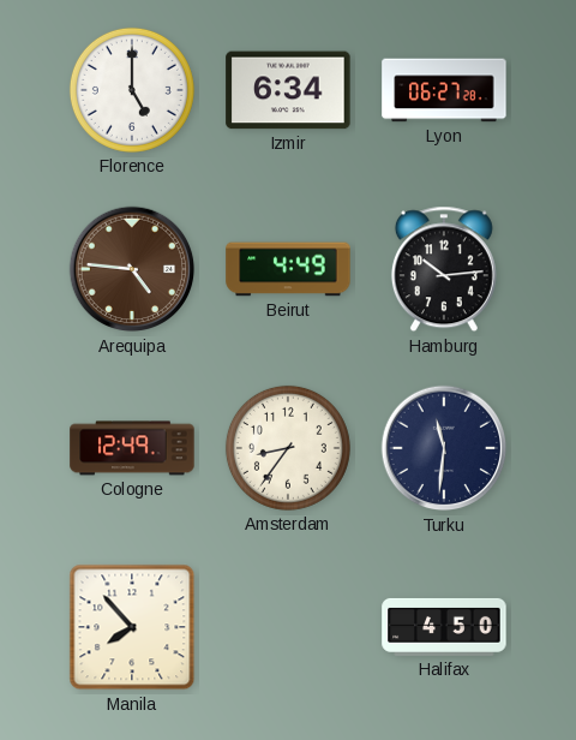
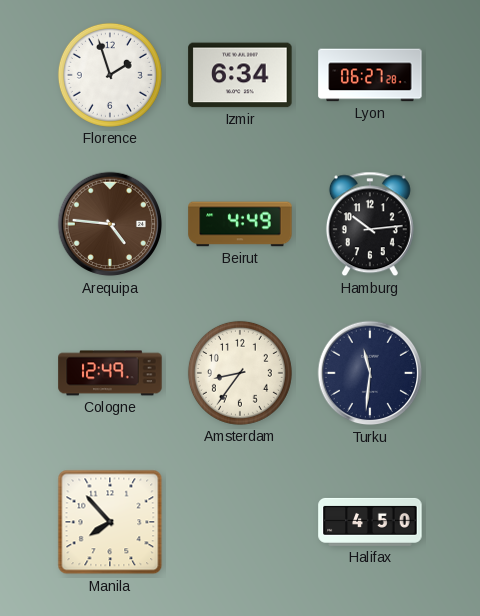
Florence: 5:00 -> 1:57
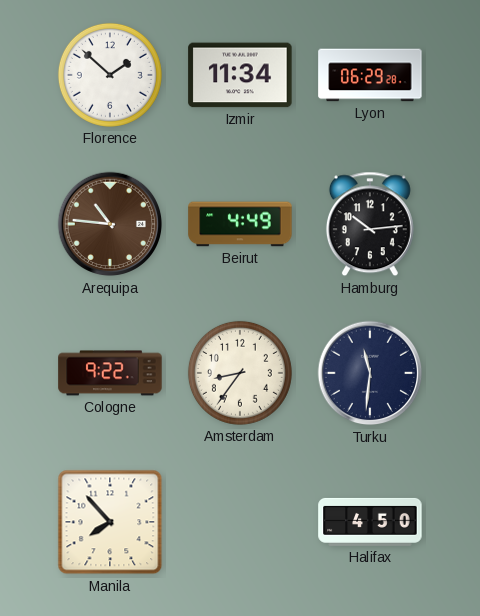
Florence: 1:57 -> 1:52
Izmir: 6:34 -> 11:34
Lyon: 06:27 -> 06:29
Arequipa: 4:46 -> 10:46
Cologne: 12:49 -> 9:22
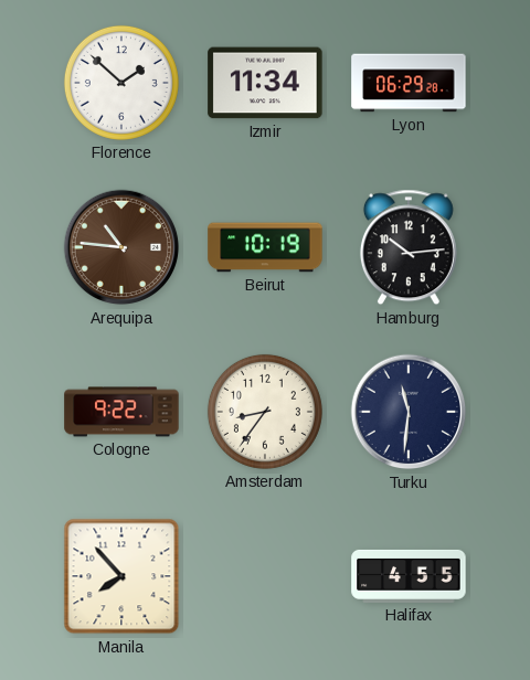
Beirut: 4:49 -> 10:19
Halifax: 4:50 -> 4:55
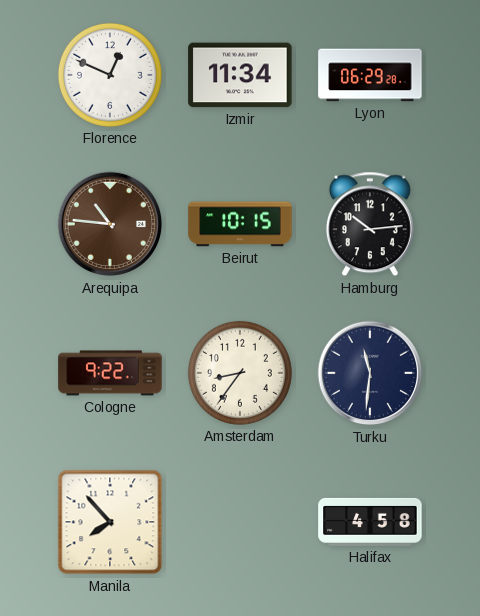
Florence: 1:52 -> 12:49
Beirut: 10:19 -> 10:15
Halifax: 4:55 -> 4:58
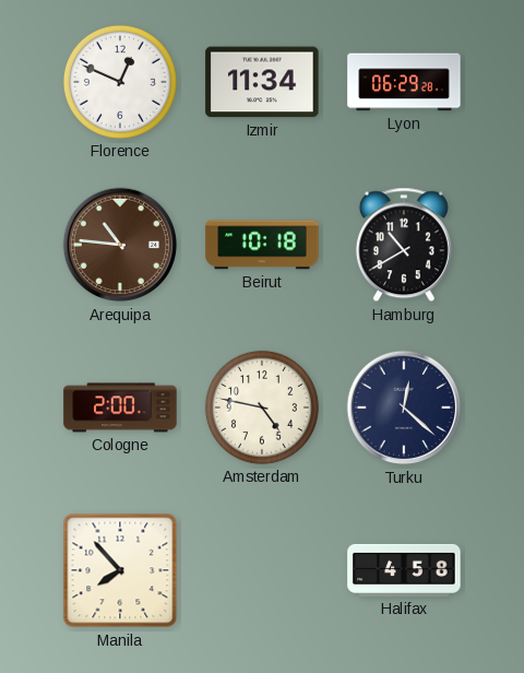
Beirut: 10:15 -> 10:18
Hamburg: 10:14 -> 10:40
Cologne: 9:22 -> 2:00
Amsterdam: 8:36 -> 4:47
Turku: 11:31 -> 12:22
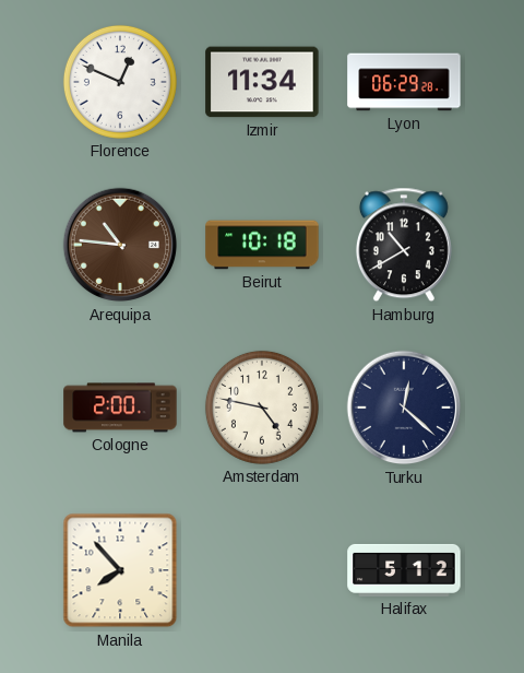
Halifax: 4:58 -> 5:12
